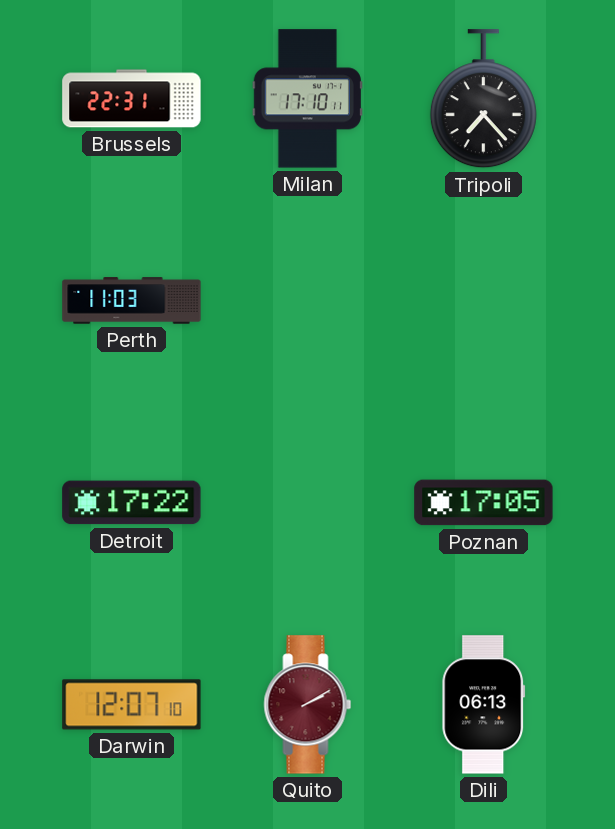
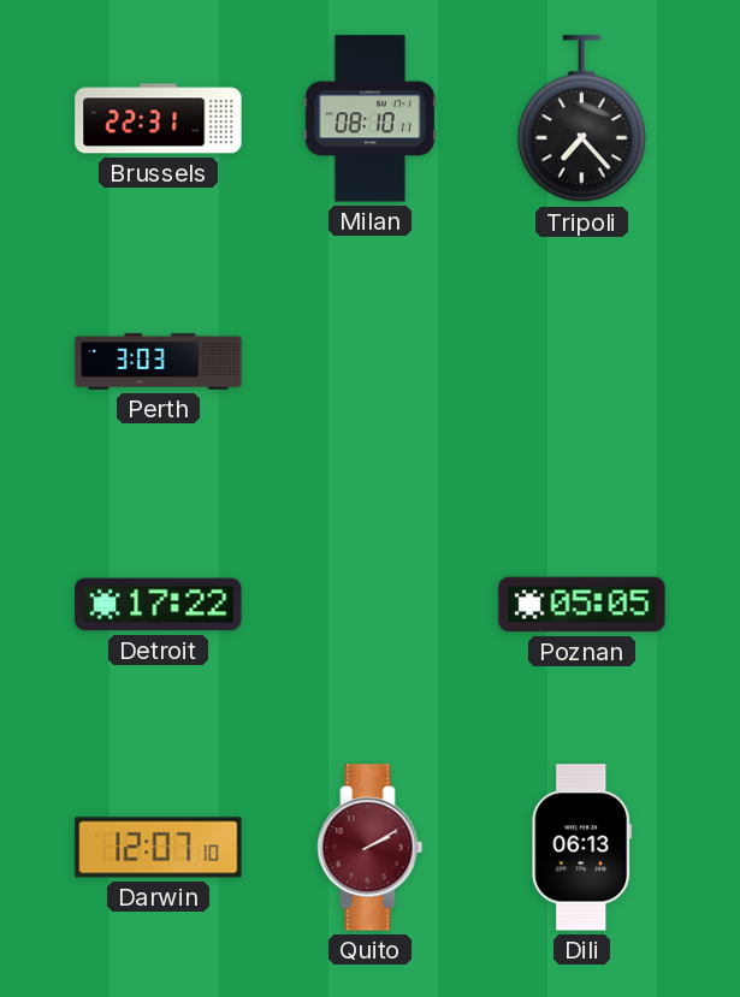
Milan: 17:10 -> 08:10
Perth: 11:03 -> 3:03
Poznan: 17:05 -> 05:05
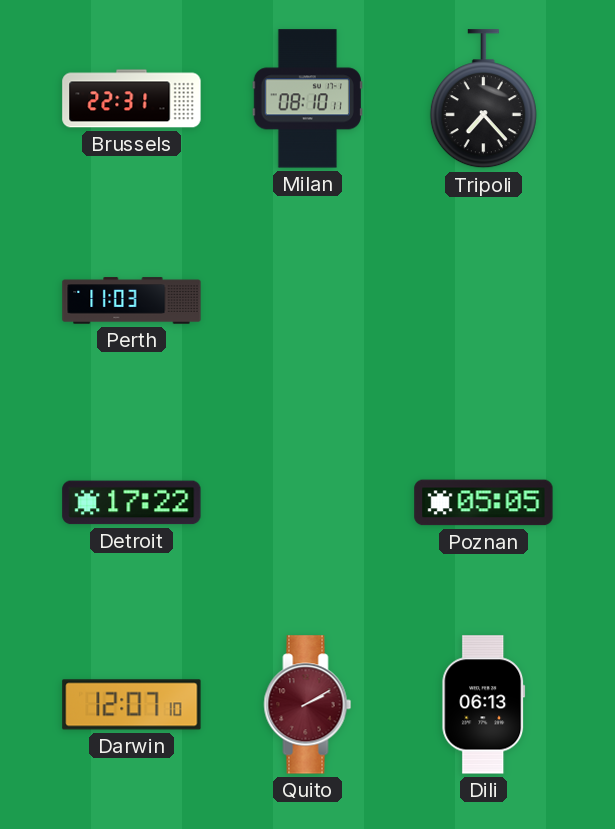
Perth: 3:03 -> 11:03
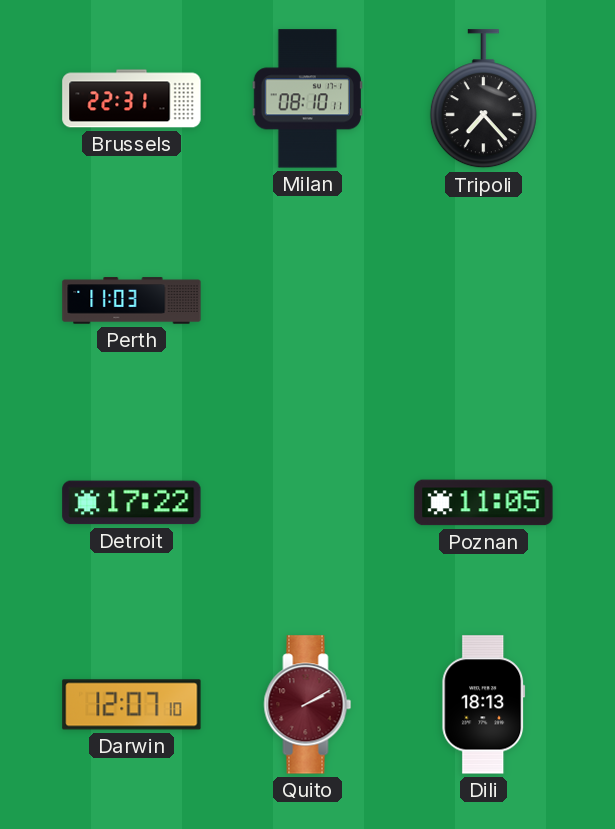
Poznan: 05:05 -> 11:05
Dili: 06:13 -> 18:13
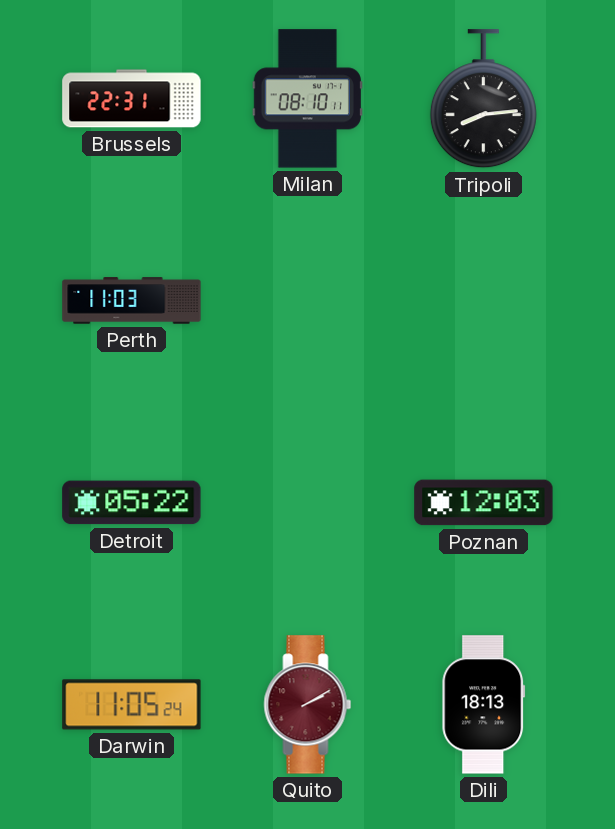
Tripoli: 7:23 -> 8:14
Detroit: 17:22 -> 05:22
Poznan: 11:05 -> 12:03
Darwin: 12:07 -> 11:05
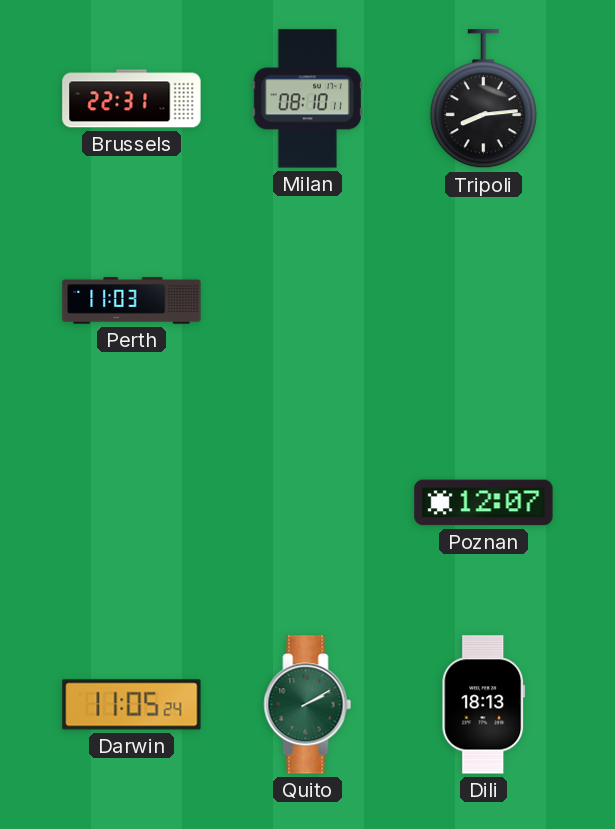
Detroit: 05:22 -> none
Poznan: 12:03 -> 12:07
Quito dial: burgundy -> green
